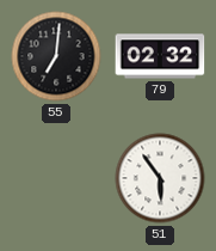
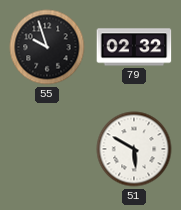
55: 7:01 -> 9:57
51: 5:54 -> 5:50
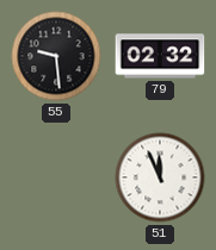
55: 9:57 -> 9:29
51: 5:50 -> 11:56
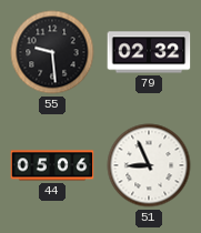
44: none -> 05:06
51: 11:56 -> 8:56
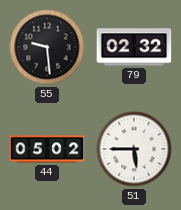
44: 05:06 -> 05:02
51: 8:56 -> 5:45
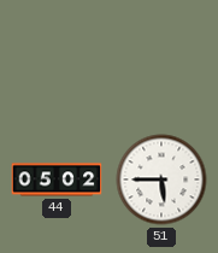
55: 9:29 -> none
79: 02:32 -> none
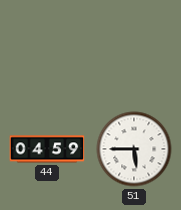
44: 05:02 -> 04:59
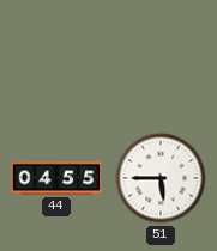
44: 04:59 -> 04:55
